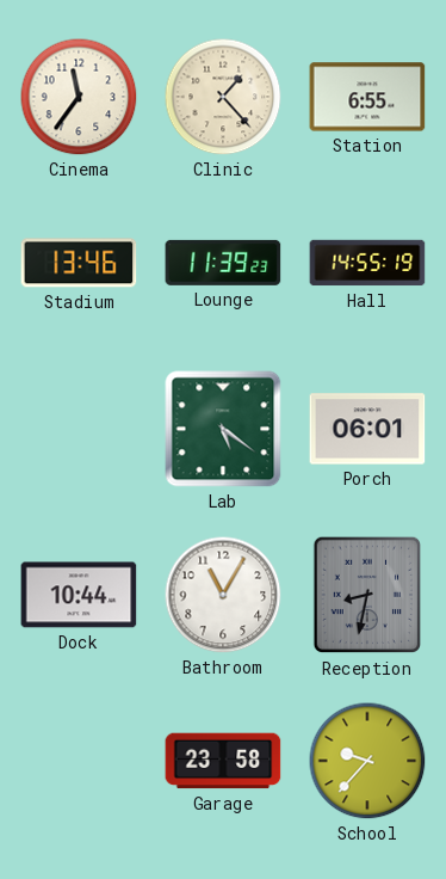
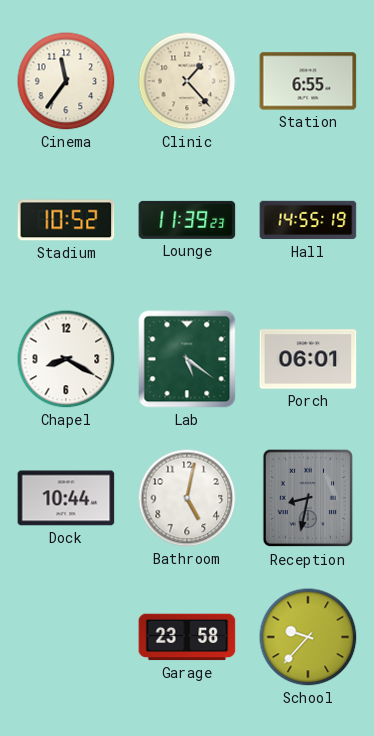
Stadium: 13:46 -> 10:52
Chapel: none -> 8:20
Bathroom: 11:05 -> 5:02
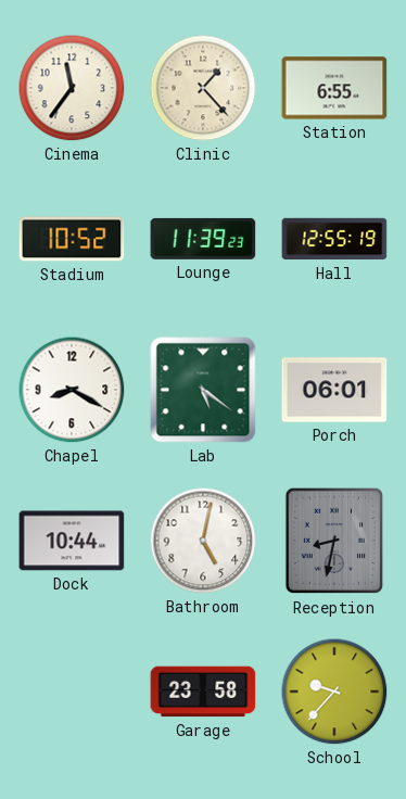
Hall: 14:55 -> 12:55
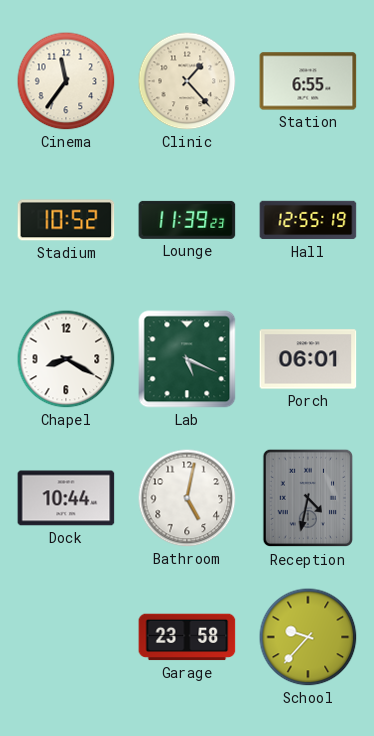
Lab: 5:21 -> 5:19
Reception: 8:32 -> 4:32
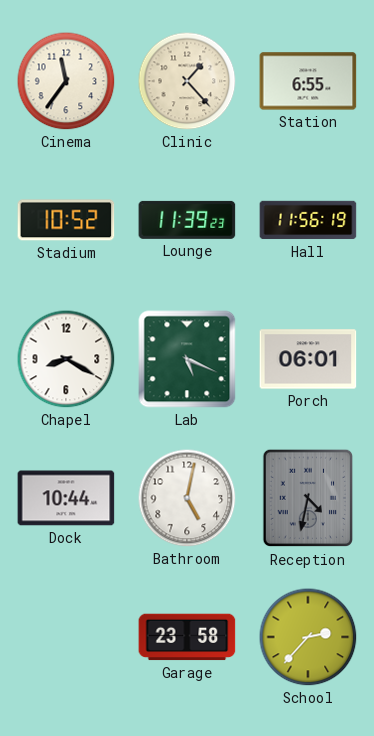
Hall: 12:55 -> 11:56
School: 9:37 -> 2:37
